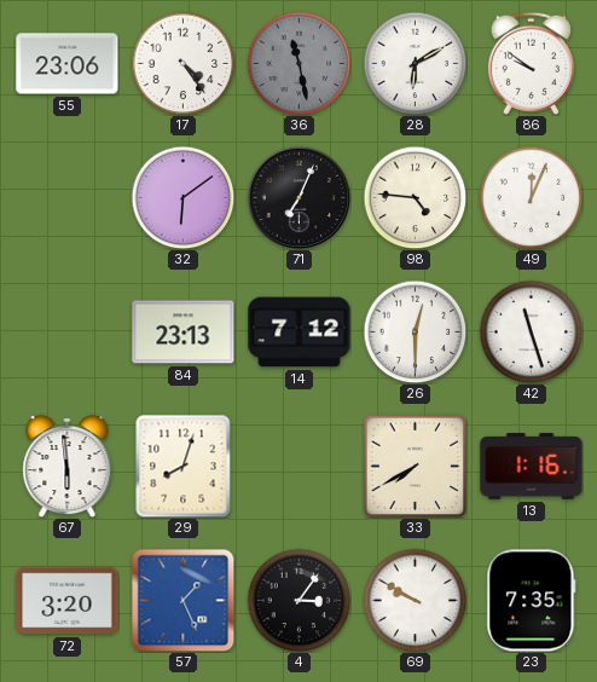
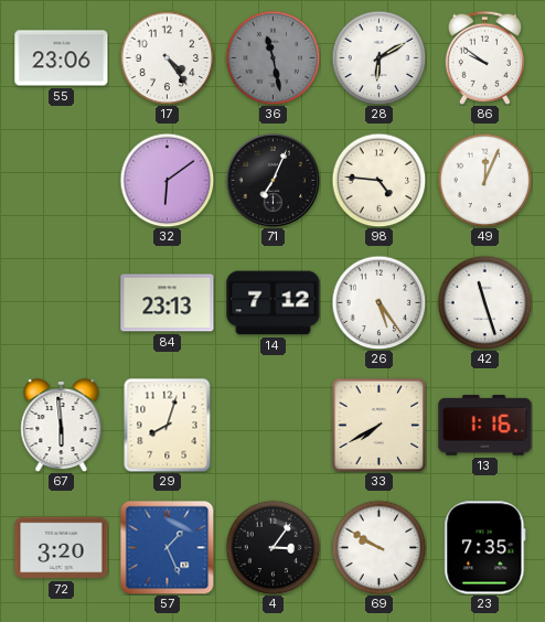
26: 12:30 -> 5:24
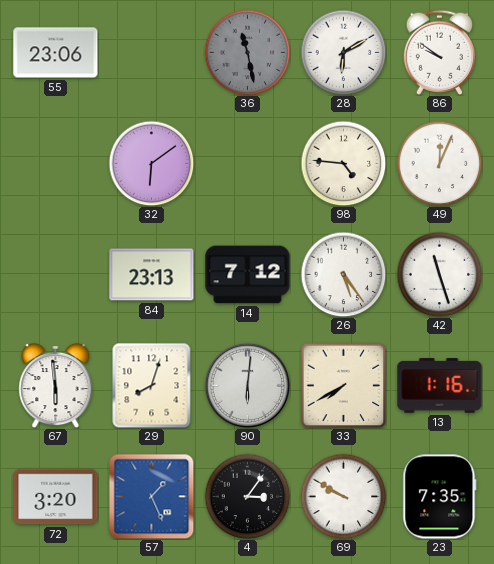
17: 4:24 -> none
71: 7:04 -> none
90: none -> 6:01
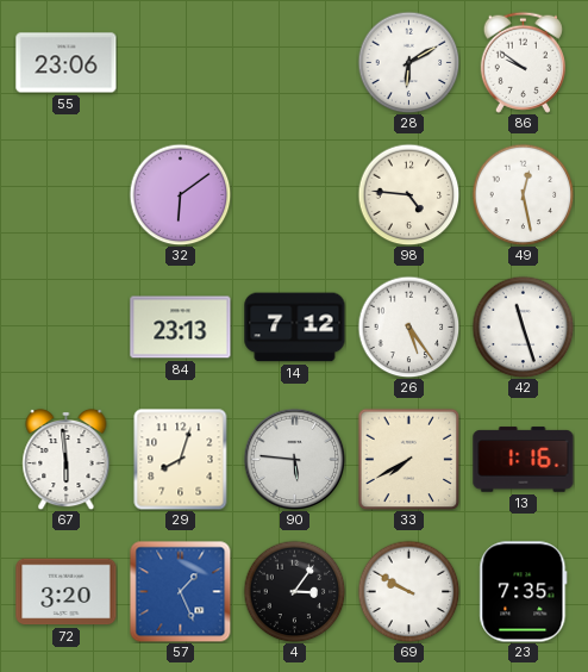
36: 11:28 -> none
49: 12:04 -> 12:28
90: 6:01 -> 5:46
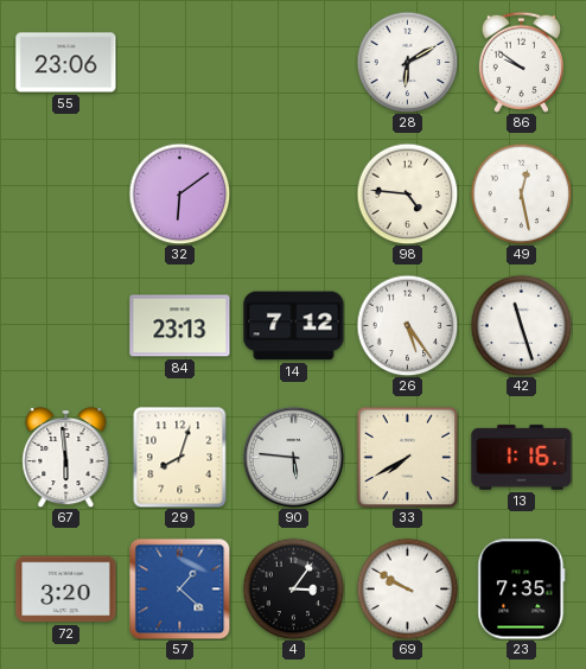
57: 1:26 -> 1:22
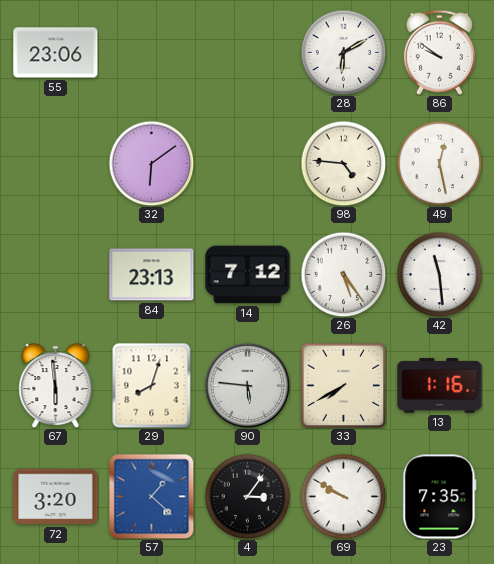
42: 11:27 -> 11:29
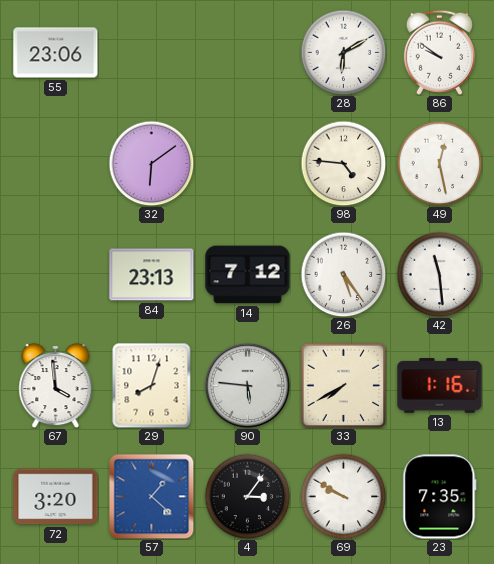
67: 5:59 -> 3:59
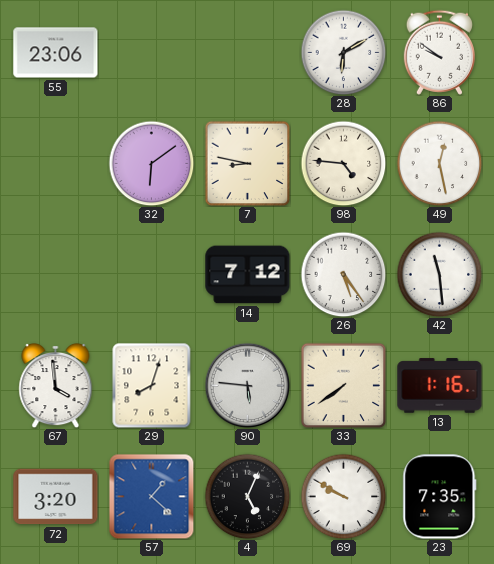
7: none -> 8:47
84: 23:13 -> none
33: 7:40 -> 7:39
4: 3:06 -> 5:04
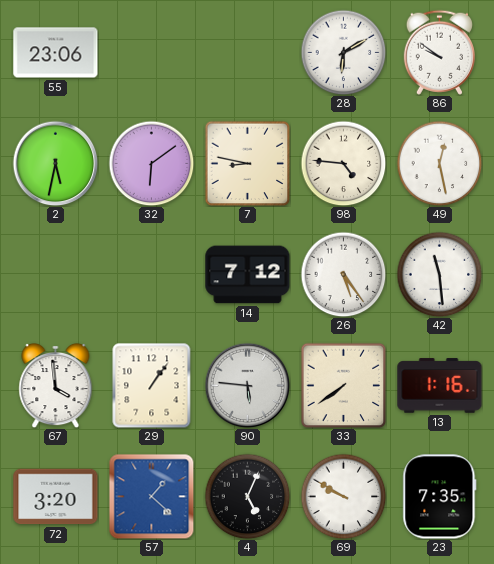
2: none -> 5:32
29: 8:03 -> 1:06
